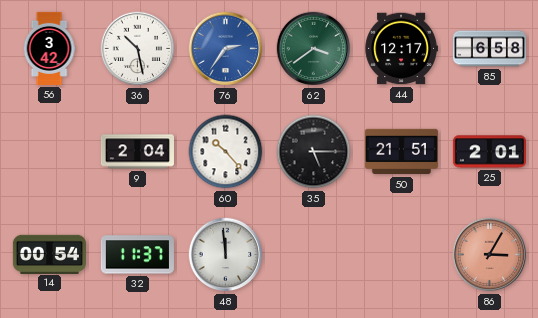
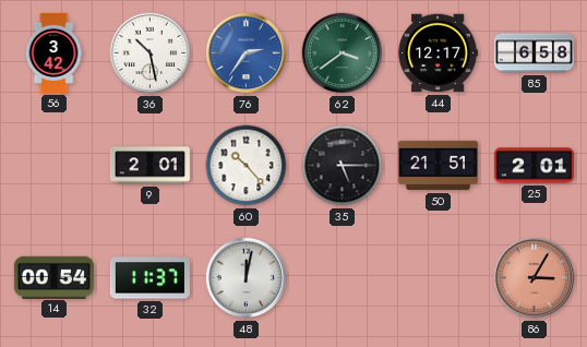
9: 2:04 -> 2:01
48: 11:59 -> 12:02
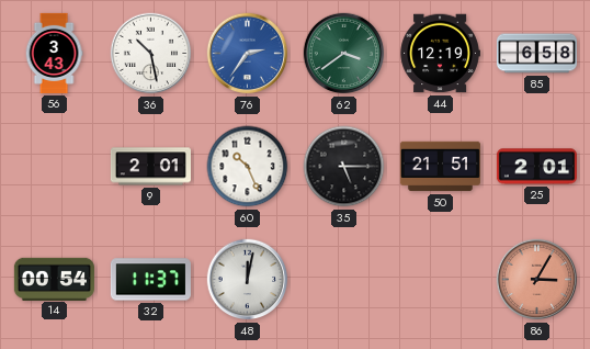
56: 3:42 -> 3:43
44: 12:17 -> 12:19
60: 10:23 -> 10:26
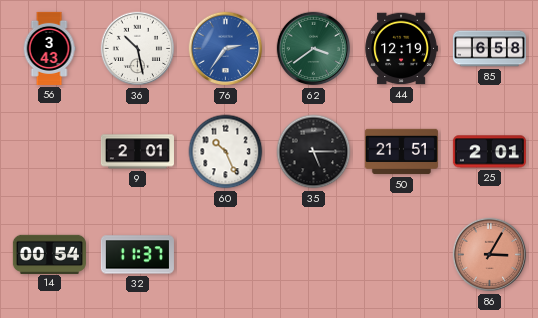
48: 12:02 -> none
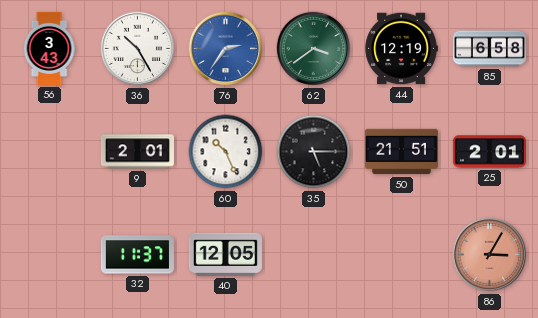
36: 10:28 -> 10:25
14: 00:54 -> none
40: none -> 12:05
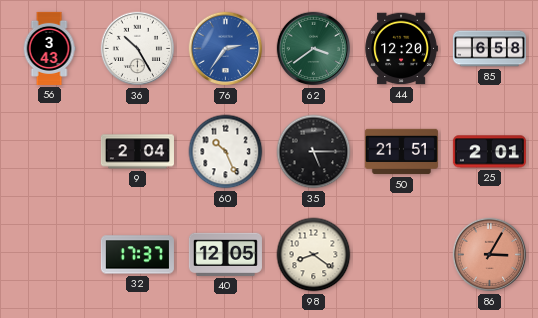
44: 12:19 -> 12:20
9: 2:01 -> 2:04
32: 11:37 -> 17:37
98: none -> 8:21
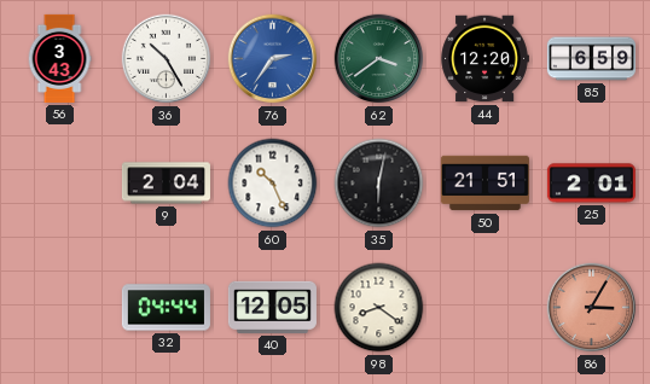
85: 6:58 -> 6:59
35: 5:15 -> 6:02
32: 17:37 -> 04:44
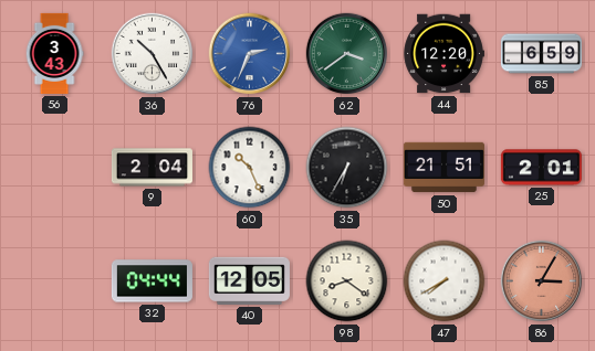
76: 2:36 -> 2:34
35: 6:02 -> 6:35
47: none -> 7:40
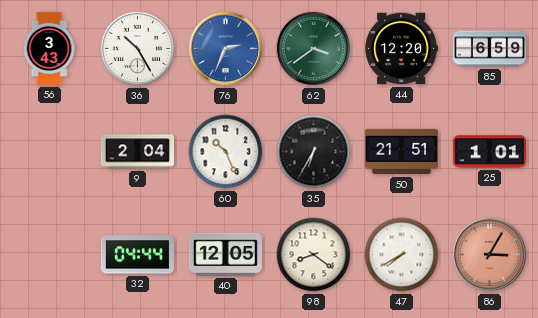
25: 2:01 -> 1:01
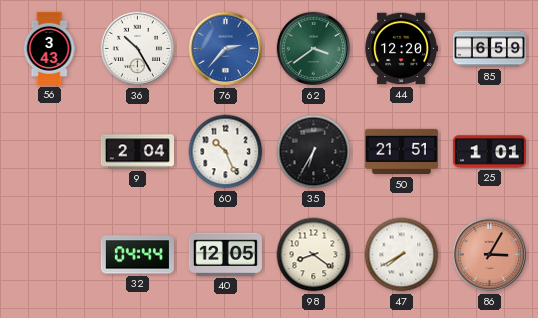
76: 2:34 -> 2:37
